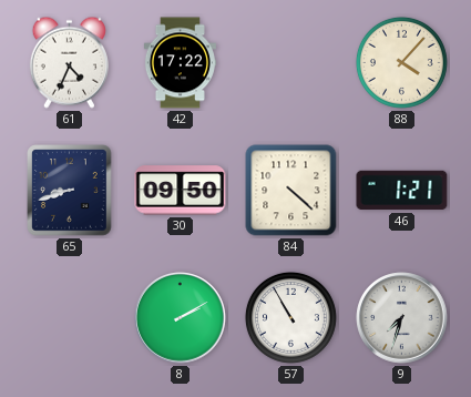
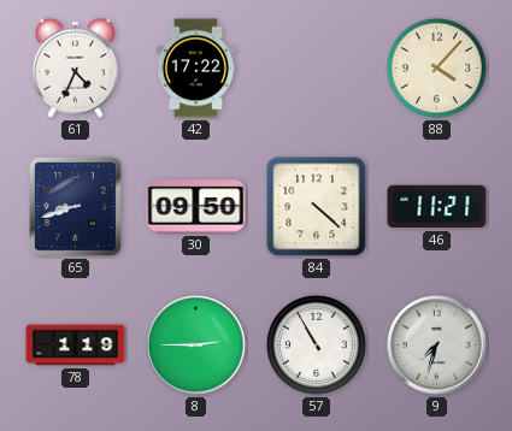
46: 1:21 -> 11:21
78: none -> 1:19
8: 2:10 -> 2:45
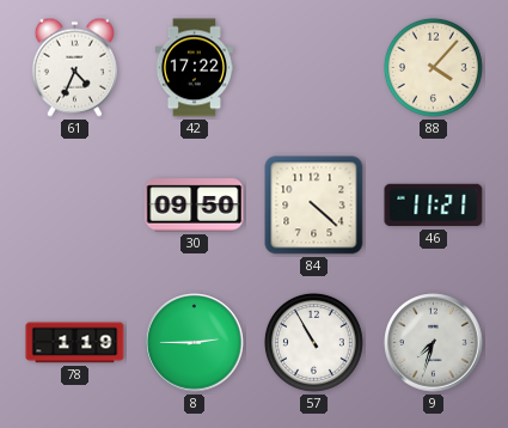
65: 8:42 -> none
